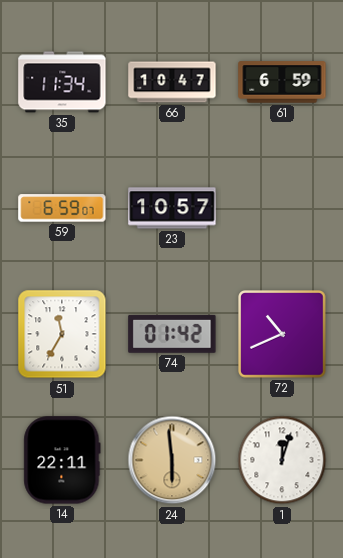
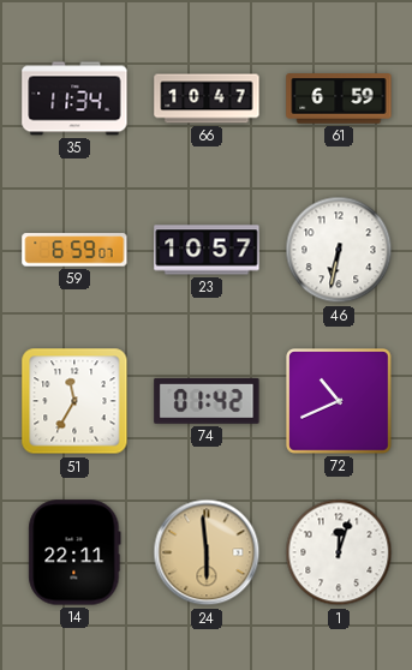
46: none -> 6:32
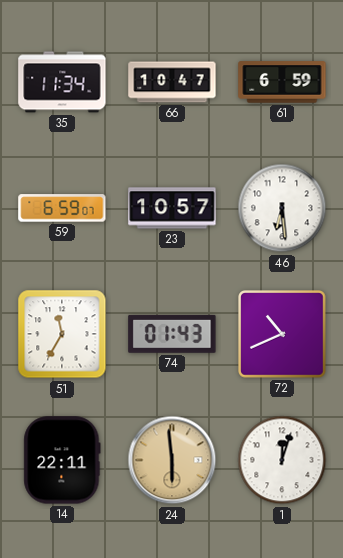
46: 6:32 -> 6:29
74: 01:42 -> 01:43
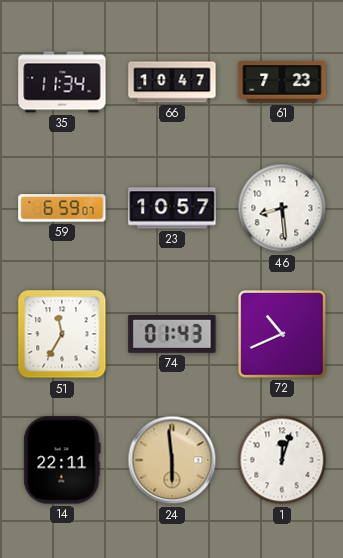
61: 6:59 -> 7:23
46: 6:29 -> 8:29
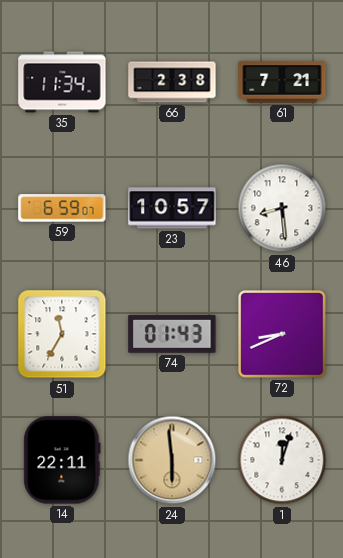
66: 10:47 -> 2:38
61: 7:23 -> 7:21
72: 10:41 -> 8:41
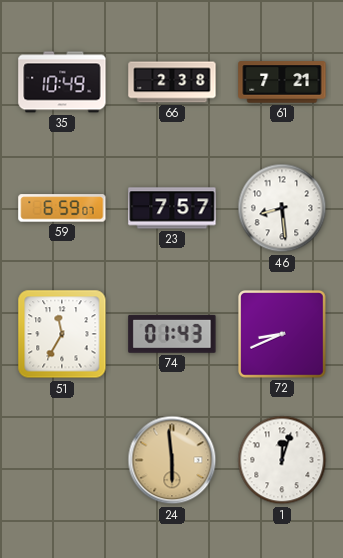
35: 11:34 -> 10:49
23: 10:57 -> 7:57
14: 22:11 -> none
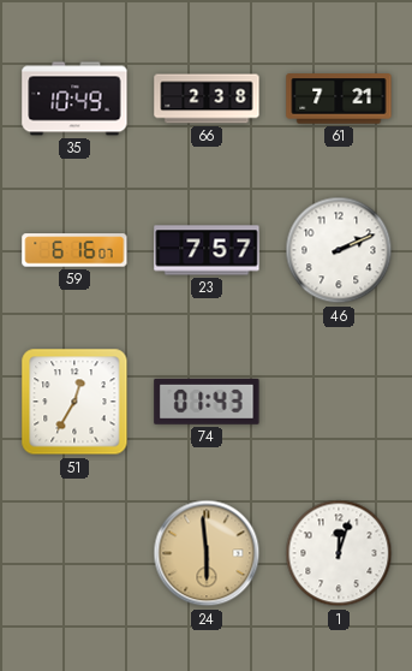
59: 6:59 -> 6:16
46: 8:29 -> 2:11
51: 11:35 -> 12:35
72: 8:41 -> none
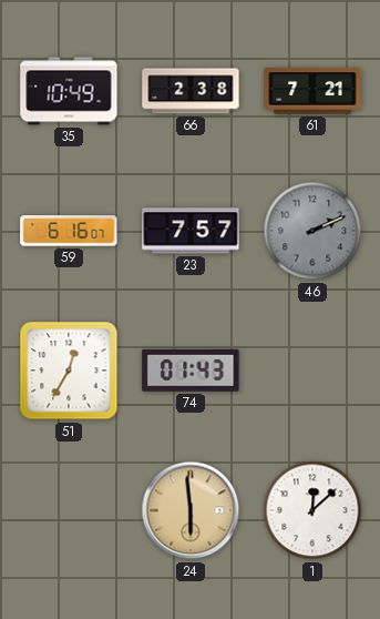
46 dial: white -> grey
1: 12:03 -> 12:08
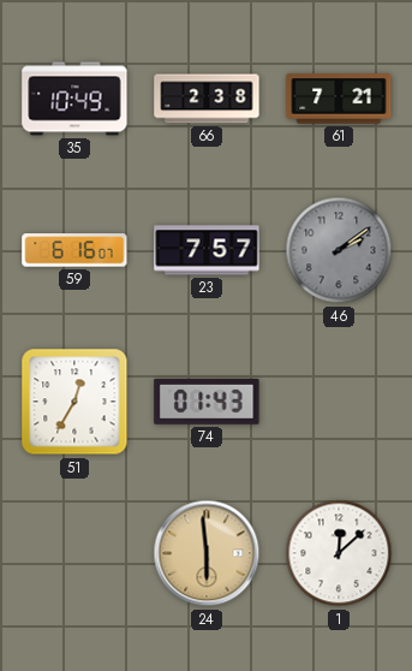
46: 2:11 -> 2:09
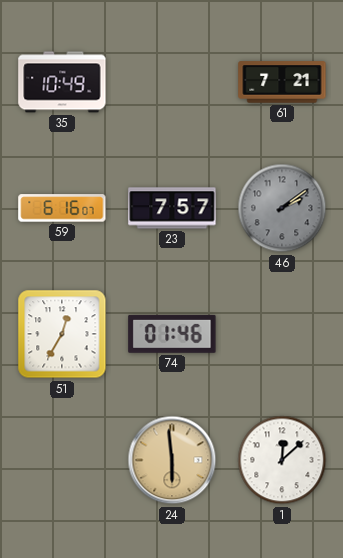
66: 2:38 -> none
74: 01:43 -> 01:46
